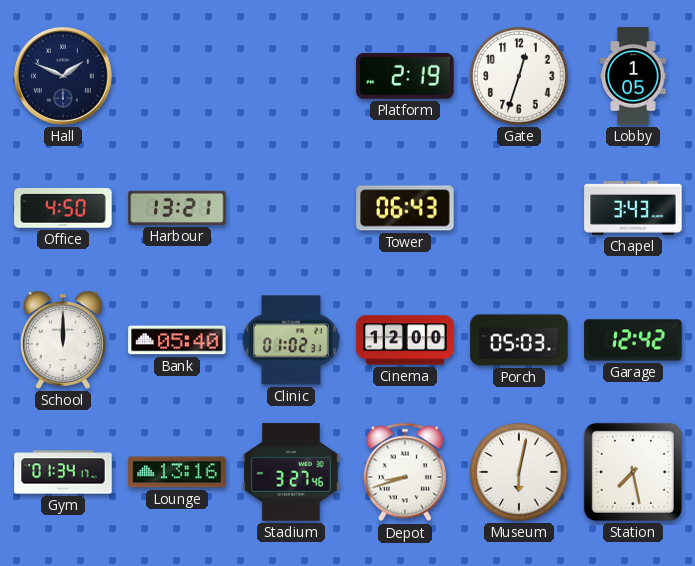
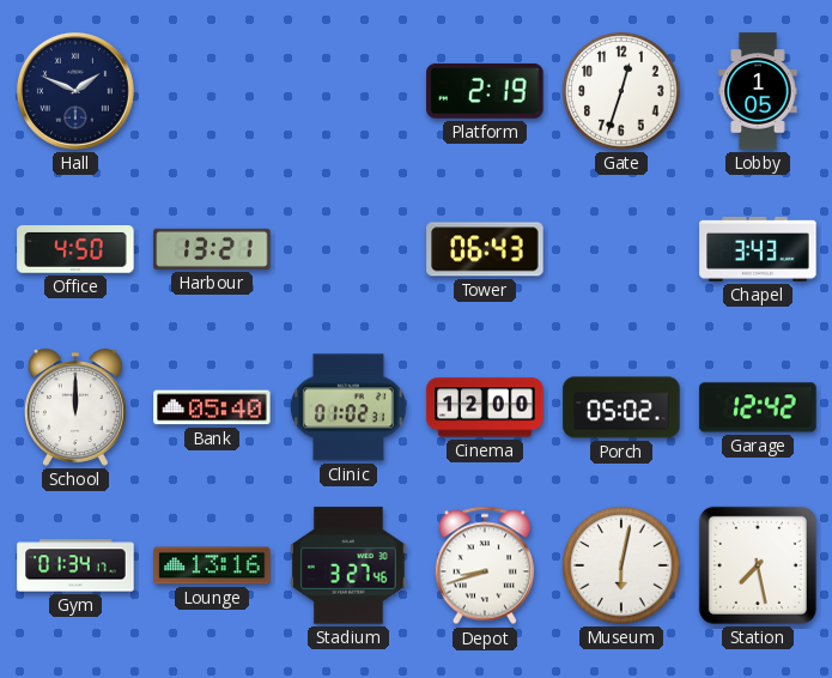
Porch: 05:03 -> 05:02
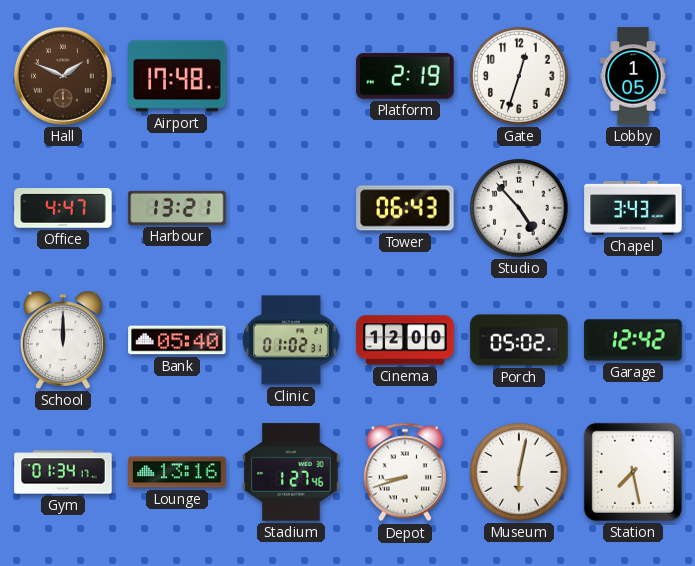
Hall dial: navy -> brown
Airport: none -> 17:48
Office: 4:50 -> 4:47
Studio: none -> 4:53
Stadium: 3:27 -> 1:27
